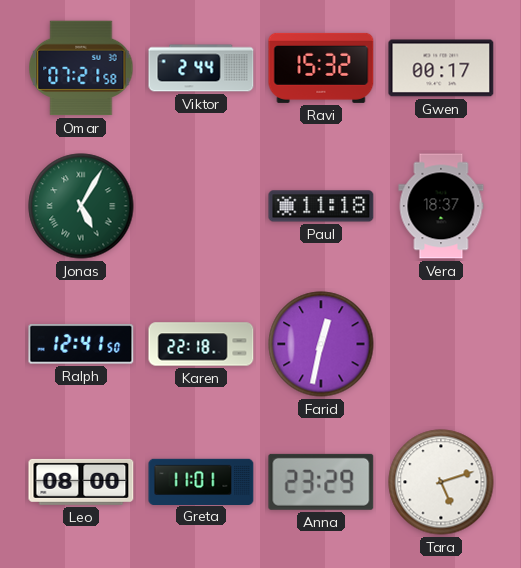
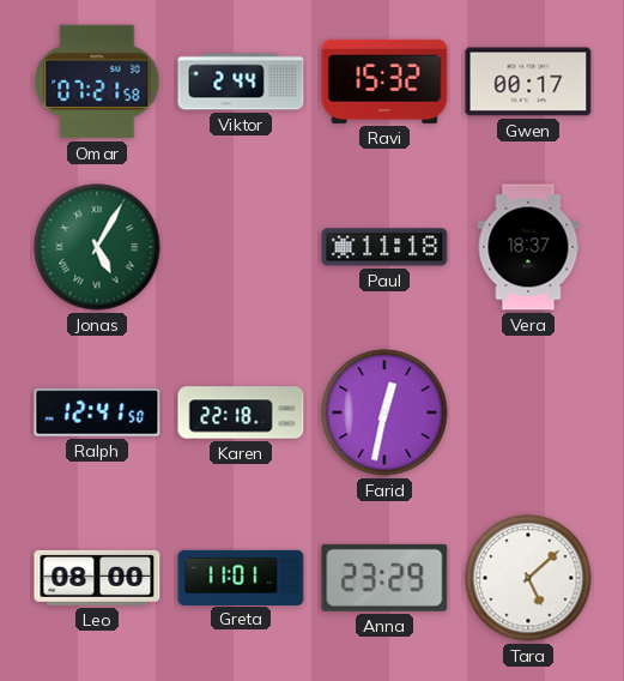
Tara: 5:12 -> 5:08
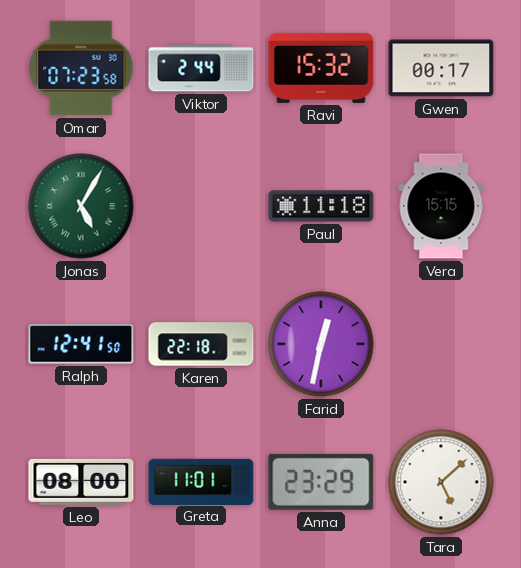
Omar: 07:21 -> 07:23
Vera: 18:37 -> 15:15
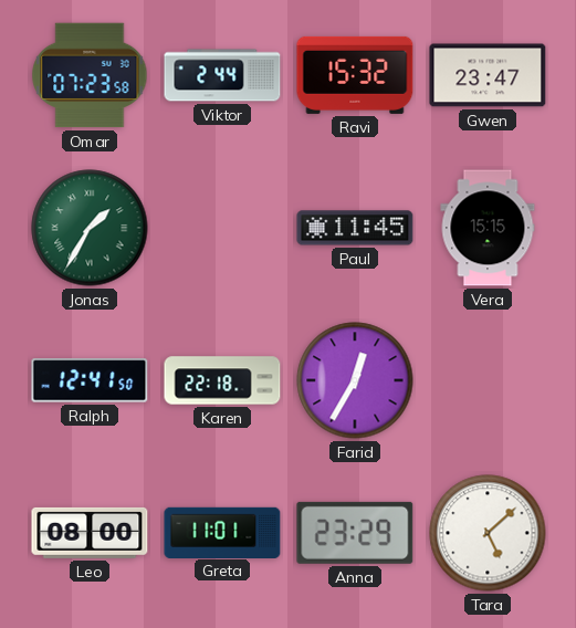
Gwen: 00:17 -> 23:47
Jonas: 5:05 -> 1:35
Paul: 11:18 -> 11:45
Farid: 12:32 -> 12:35
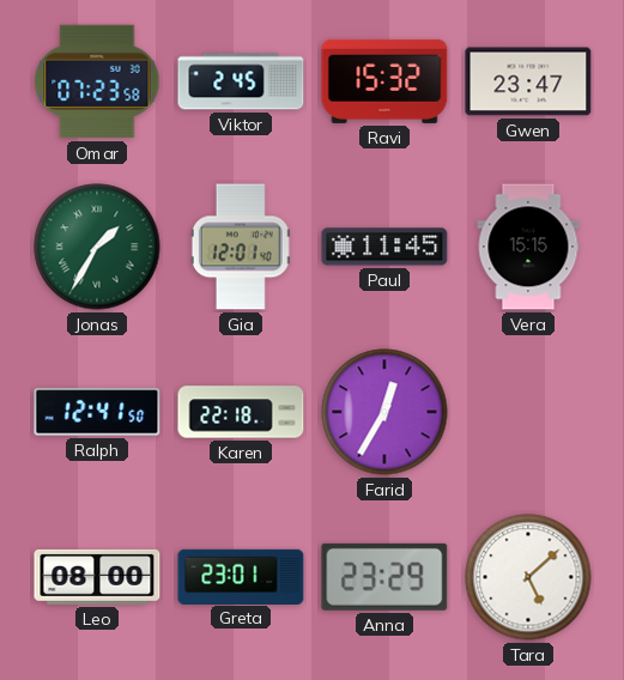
Viktor: 2:44 -> 2:45
Gia: none -> 12:01
Greta: 11:01 -> 23:01
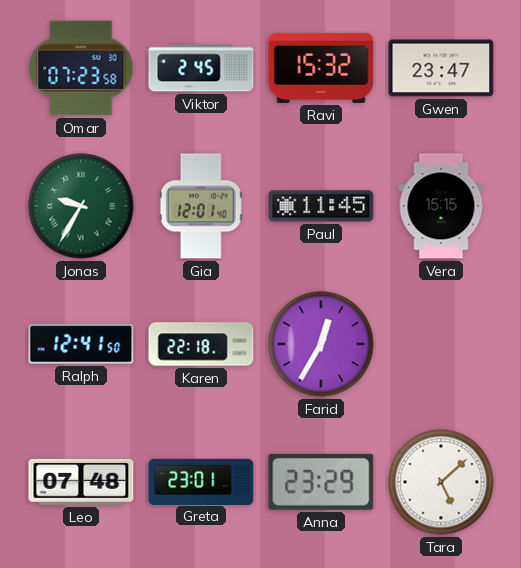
Jonas: 1:35 -> 9:35
Leo: 08:00 -> 07:48
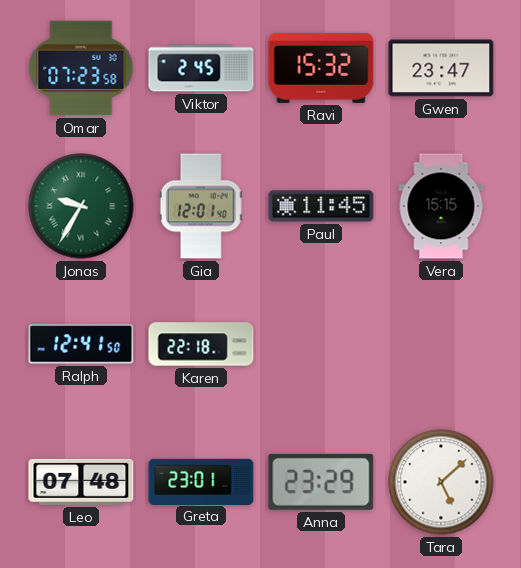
Farid: 12:35 -> none
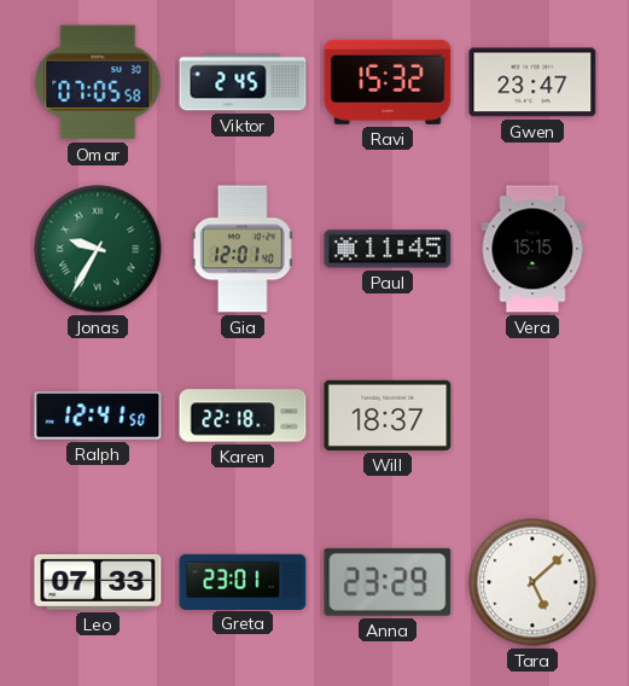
Omar: 07:23 -> 07:05
Will: none -> 18:37
Leo: 07:48 -> 07:33
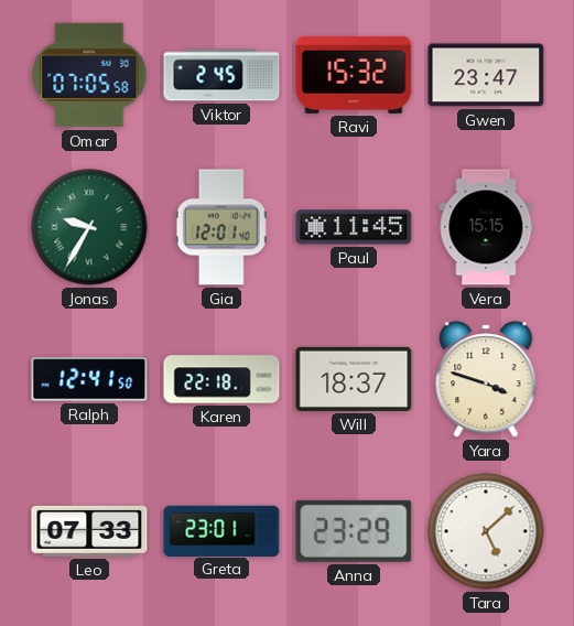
Yara: none -> 3:48
